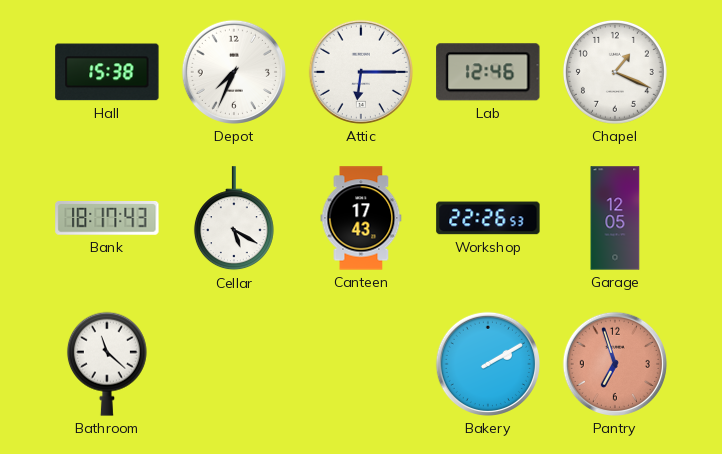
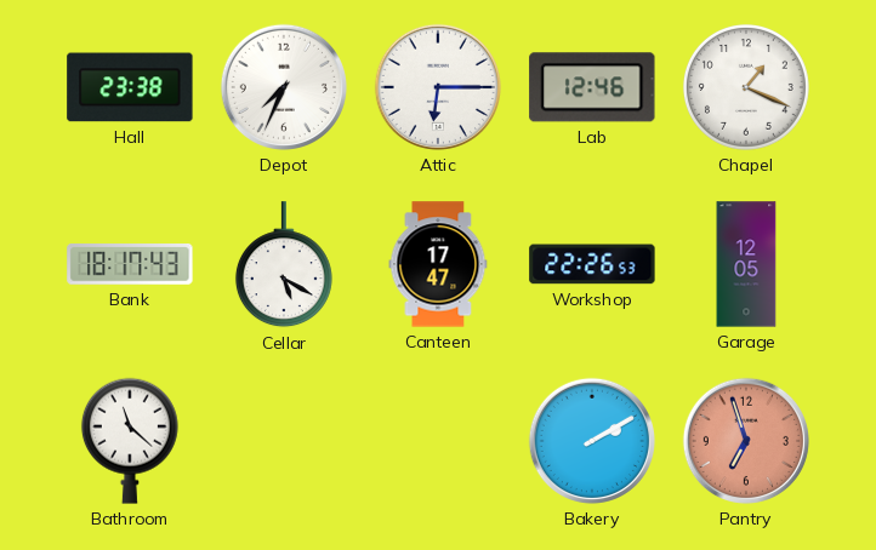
Hall: 15:38 -> 23:38
Canteen: 17:43 -> 17:47
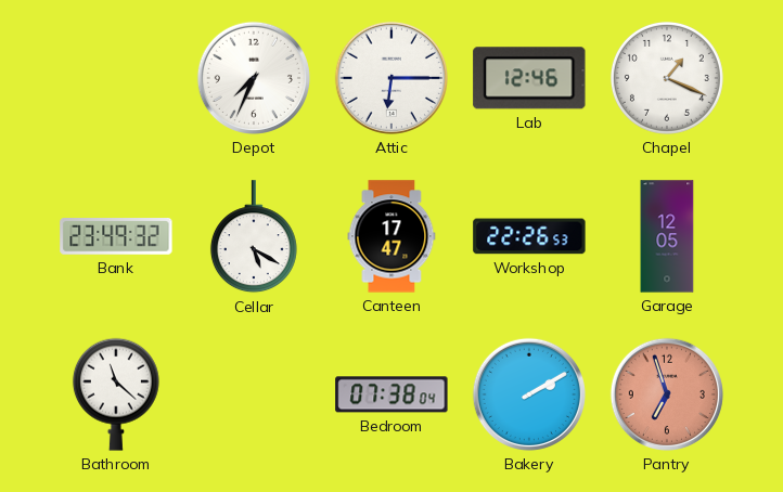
Hall: 23:38 -> none
Bank: 18:17 -> 23:49
Bedroom: none -> 07:38
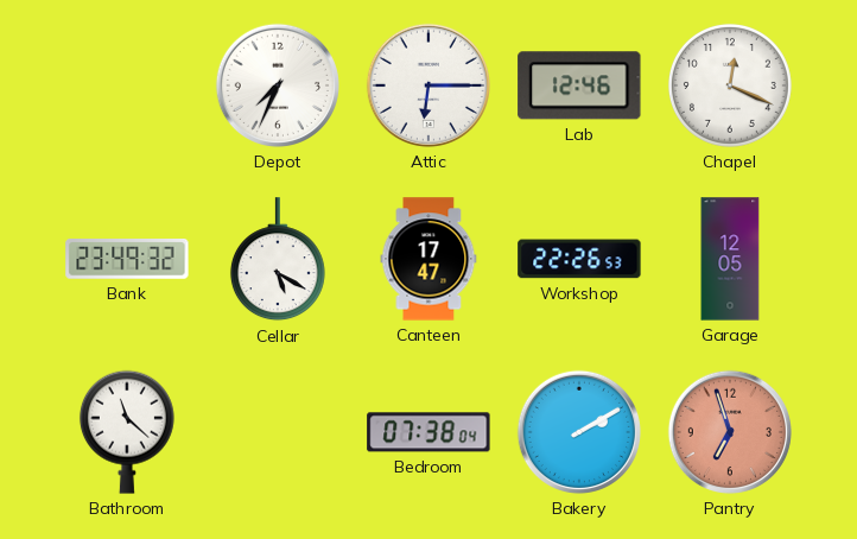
Chapel: 1:19 -> 12:19
